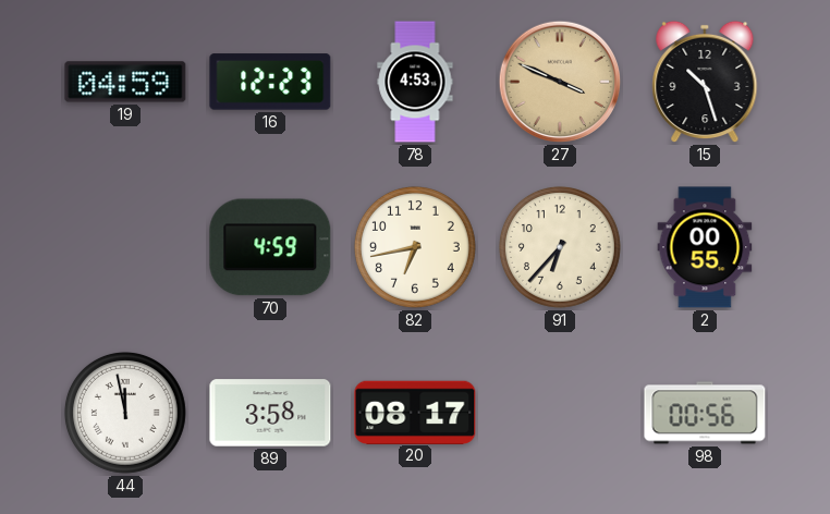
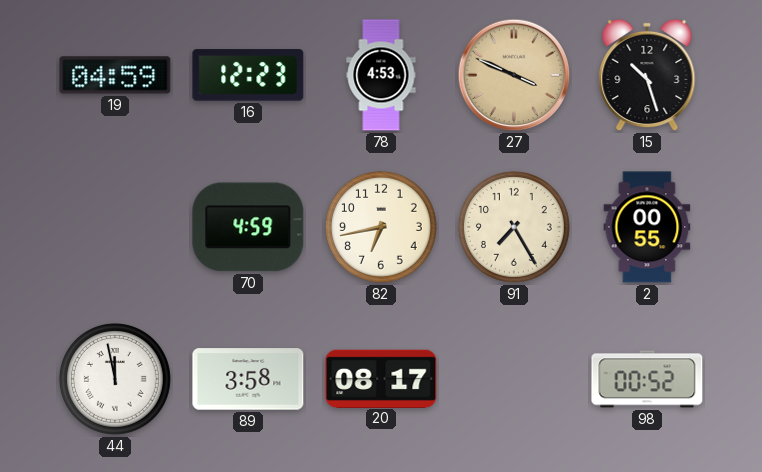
91: 6:37 -> 7:25
98: 00:56 -> 00:52
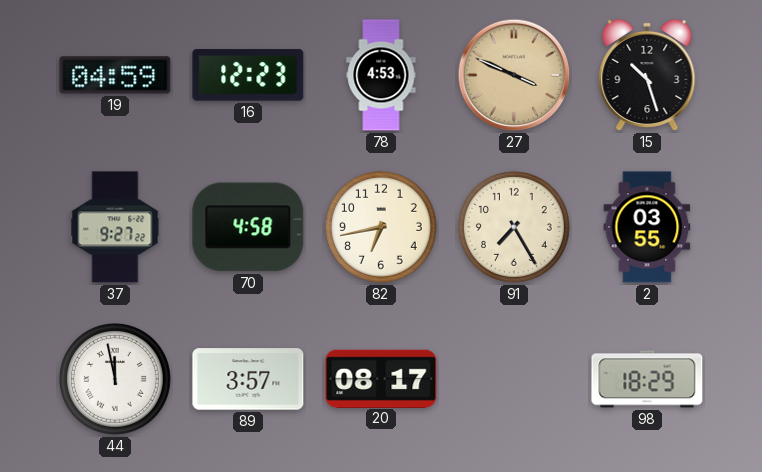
37: none -> 9:27
70: 4:59 -> 4:58
2: 00:55 -> 03:55
89: 3:58 -> 3:57
98: 00:52 -> 18:29
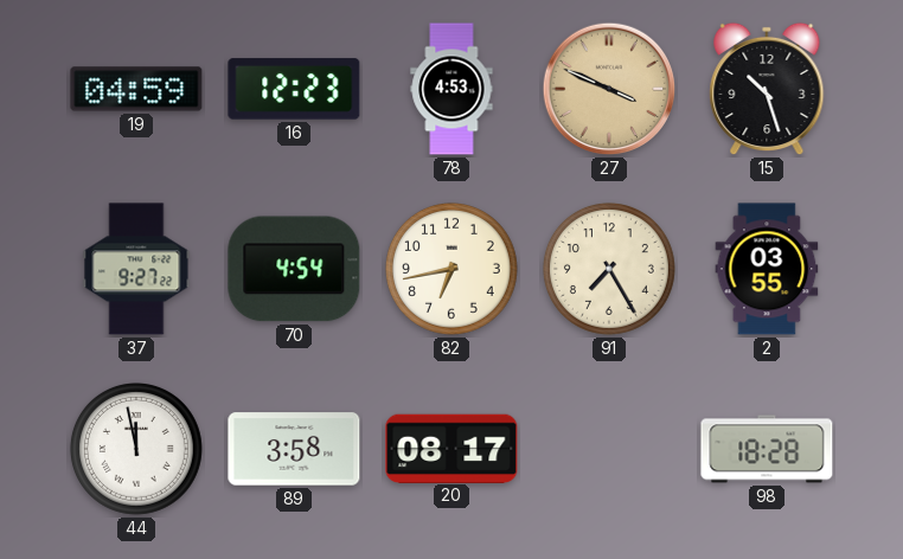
70: 4:58 -> 4:54
89: 3:57 -> 3:58
98: 18:29 -> 18:28
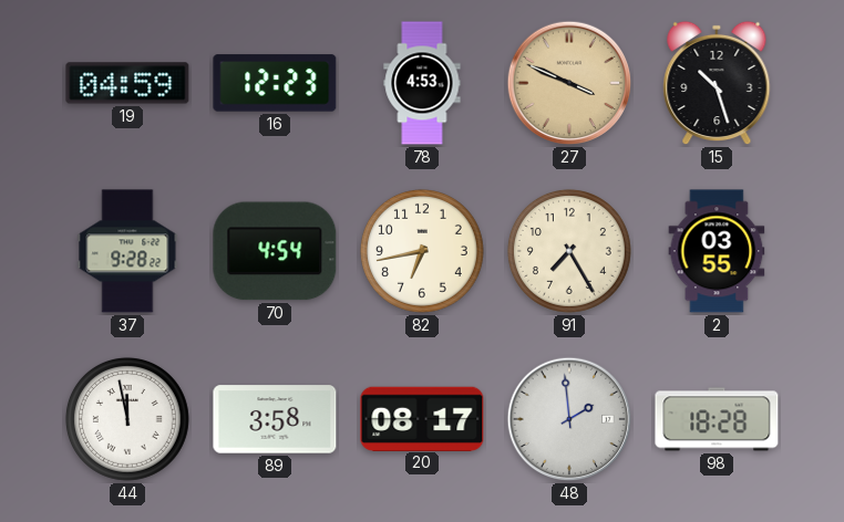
37: 9:27 -> 9:28
48: none -> 1:59
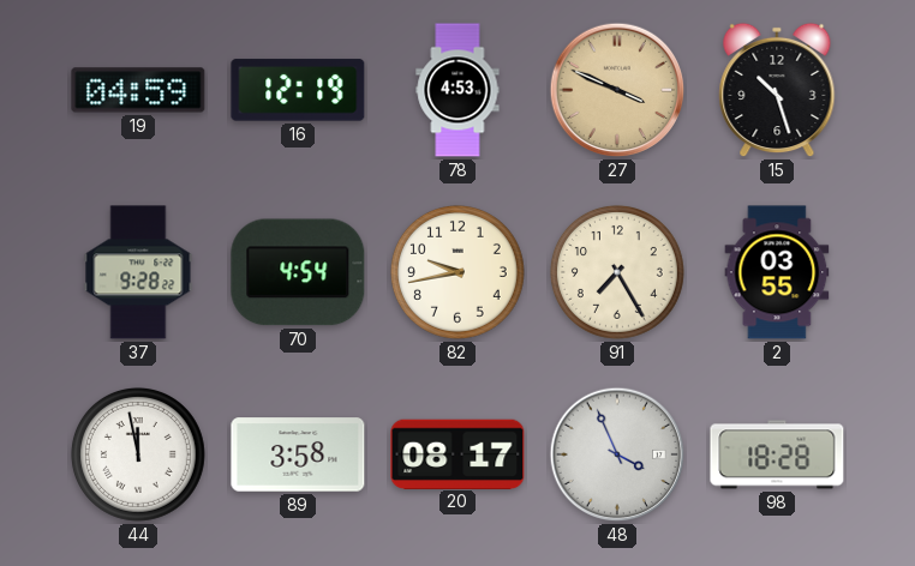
16: 12:23 -> 12:19
82: 6:43 -> 9:43
48: 1:59 -> 3:56
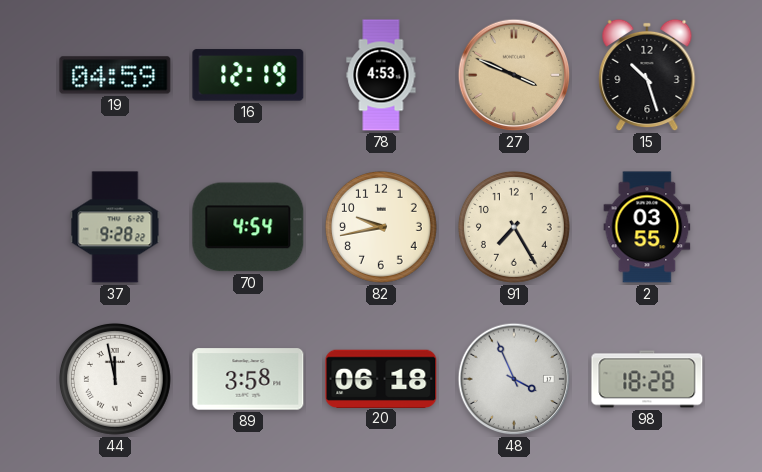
20: 08:17 -> 06:18
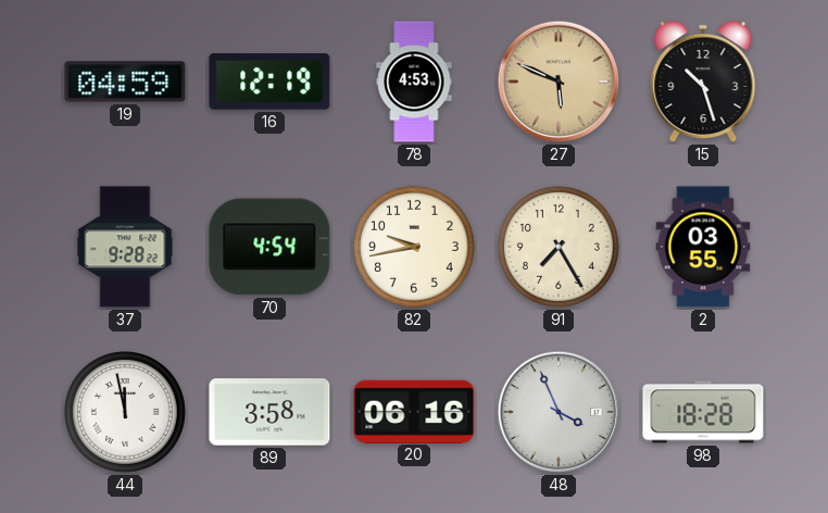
27: 3:49 -> 5:49
20: 06:18 -> 06:16
